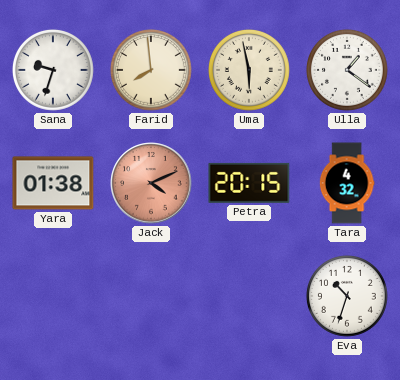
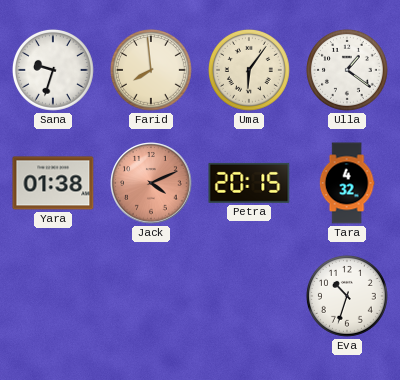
Uma: 5:58 -> 6:06
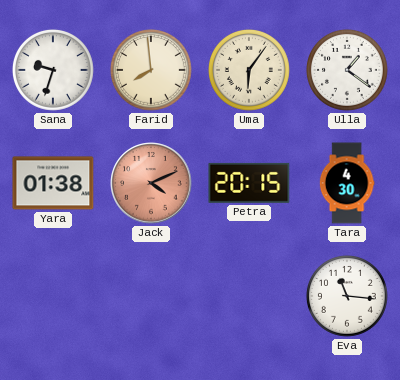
Tara: 4:32 -> 4:30
Eva: 10:33 -> 11:16
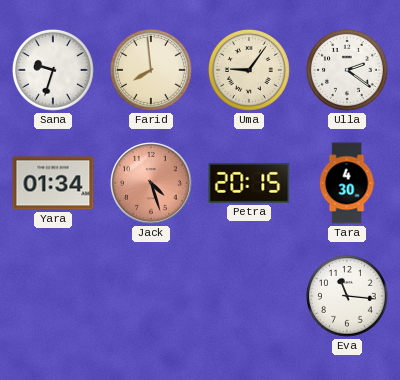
Uma: 6:06 -> 9:06
Ulla: 1:21 -> 2:21
Yara: 01:38 -> 01:34
Jack: 4:11 -> 4:27
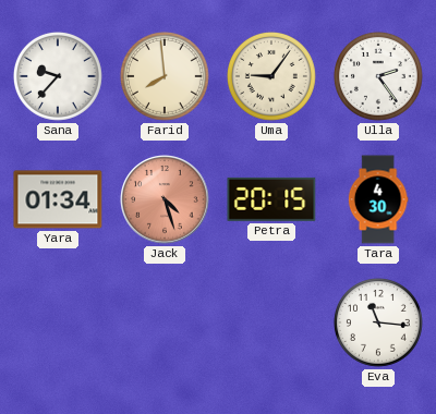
Sana: 9:33 -> 9:37
Ulla: 2:21 -> 2:24
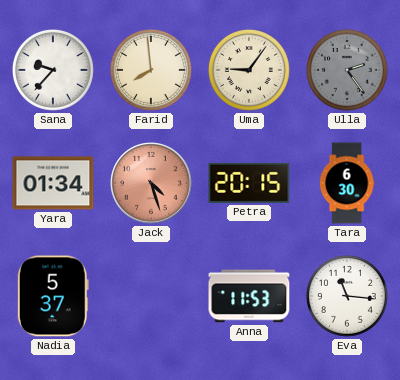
Ulla dial: white -> grey
Tara: 4:30 -> 6:30
Nadia: none -> 5:37
Anna: none -> 11:53
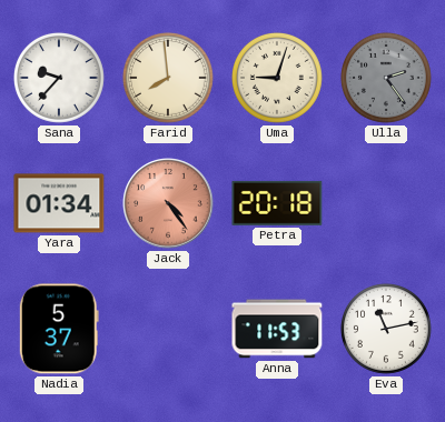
Uma: 9:06 -> 9:03
Jack: 4:27 -> 4:24
Petra: 20:15 -> 20:18
Tara: 6:30 -> none
Eva: 11:16 -> 11:13
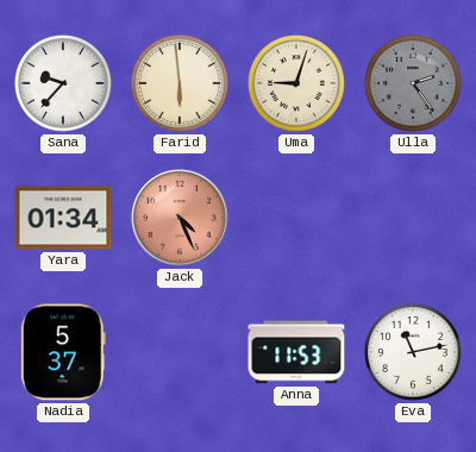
Farid: 7:59 -> 5:59
Jack: 4:24 -> 4:26
Petra: 20:18 -> none
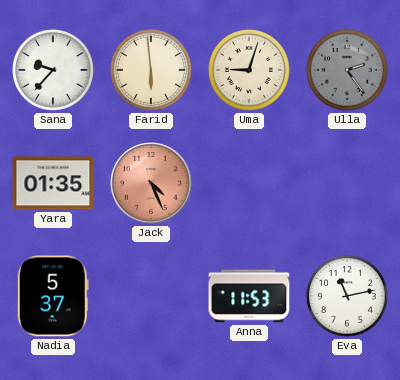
Yara: 01:34 -> 01:35
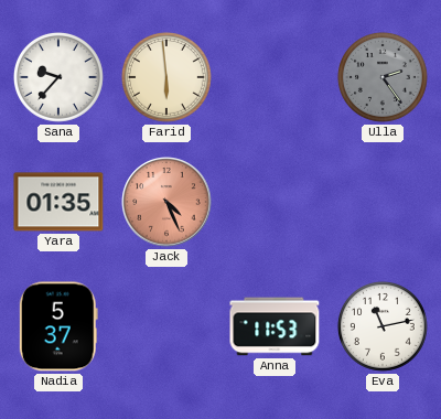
Uma: 9:03 -> none
